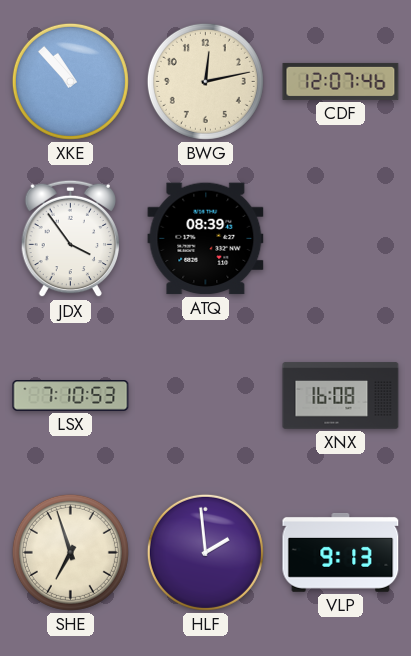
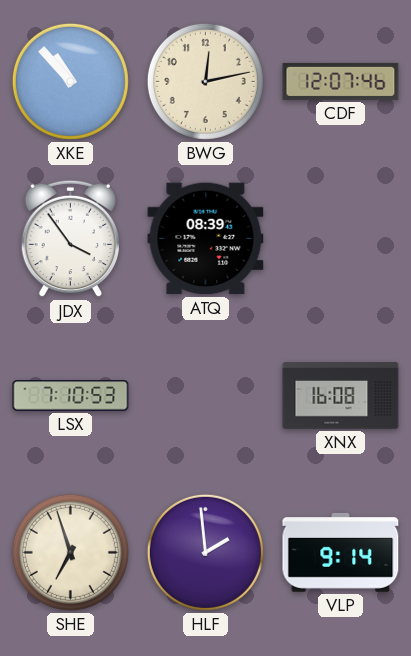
VLP: 9:13 -> 9:14
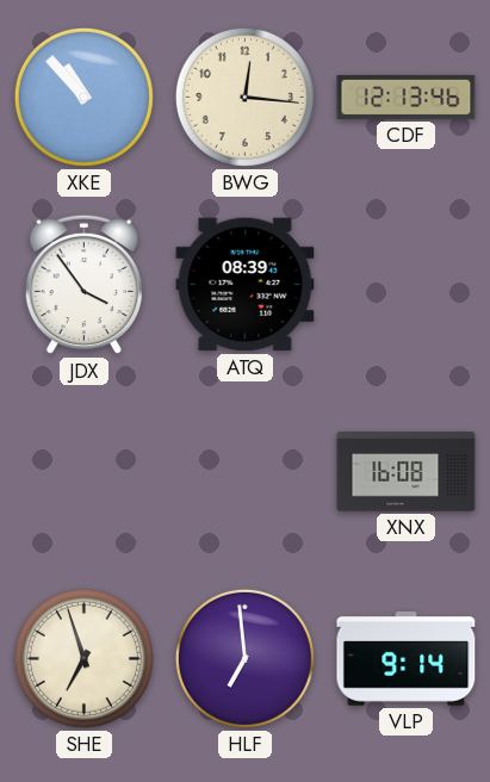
BWG: 12:13 -> 12:16
CDF: 12:07 -> 12:13
LSX: 7:10 -> none
HLF: 1:59 -> 6:59
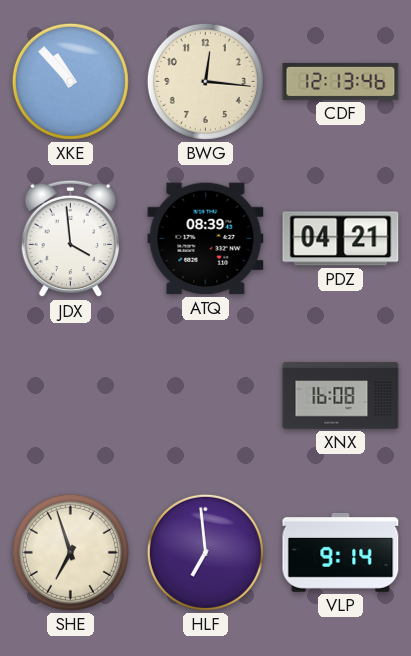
JDX: 3:54 -> 3:59
PDZ: none -> 04:21
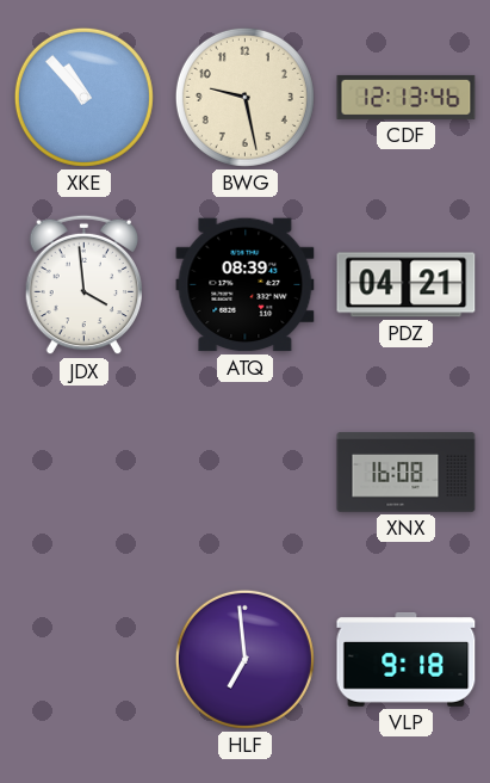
BWG: 12:16 -> 9:28
SHE: 6:57 -> none
VLP: 9:14 -> 9:18
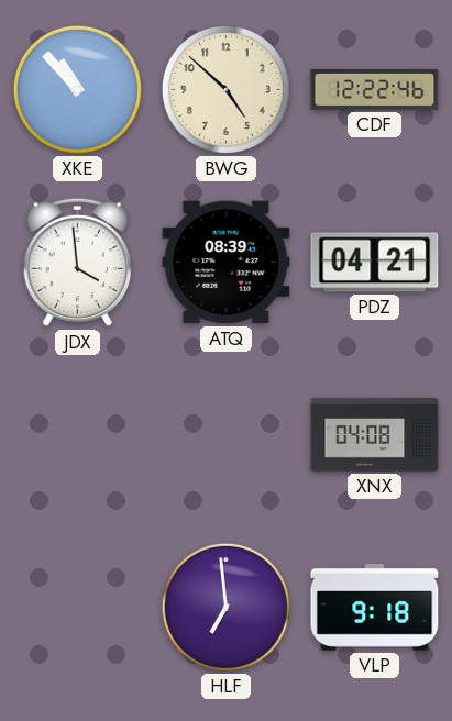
BWG: 9:28 -> 4:52
CDF: 12:13 -> 12:22
XNX: 16:08 -> 04:08
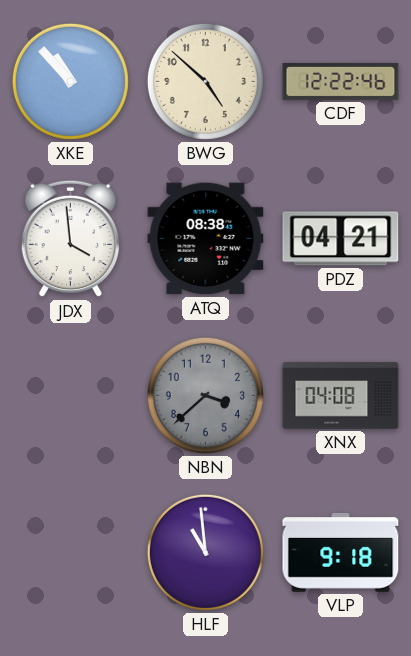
ATQ: 08:39 -> 08:38
NBN: none -> 3:38
HLF: 6:59 -> 10:59
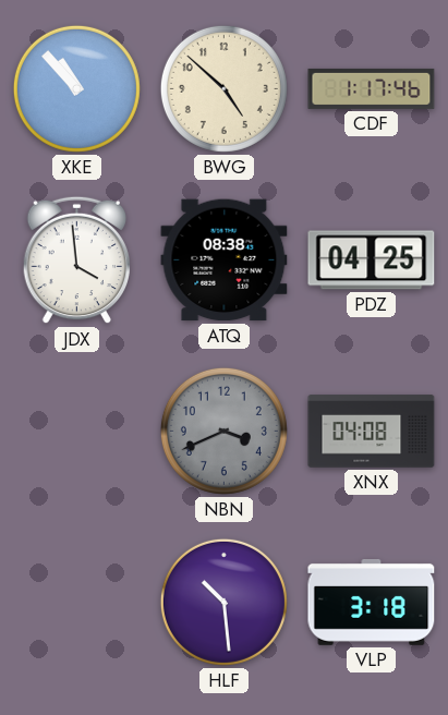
CDF: 12:22 -> 1:17
PDZ: 04:21 -> 04:25
NBN: 3:38 -> 3:41
HLF: 10:59 -> 10:29
VLP: 9:18 -> 3:18
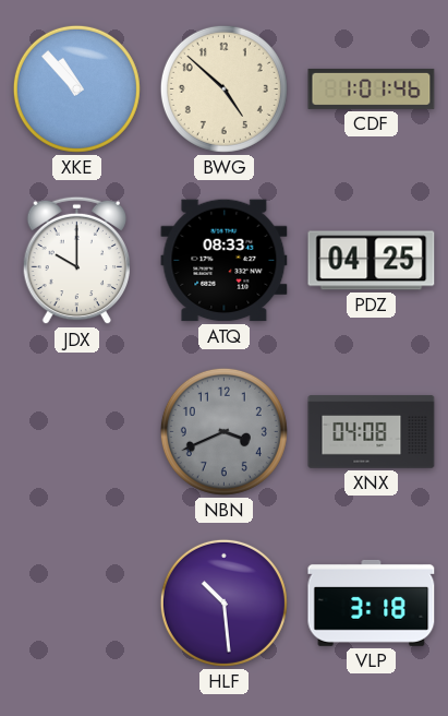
CDF: 1:17 -> 1:01
JDX: 3:59 -> 10:00
ATQ: 08:38 -> 08:33
